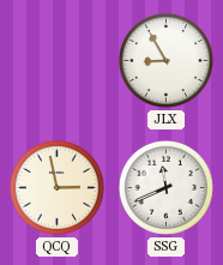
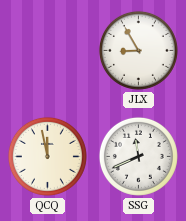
QCQ: 2:58 -> 11:58
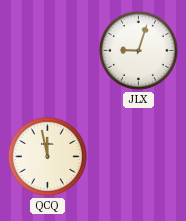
JLX: 8:55 -> 9:03
SSG: 11:41 -> none
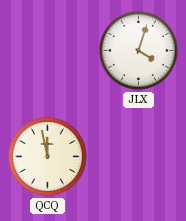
JLX: 9:03 -> 4:03
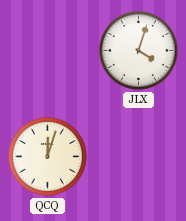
QCQ: 11:58 -> 12:03
